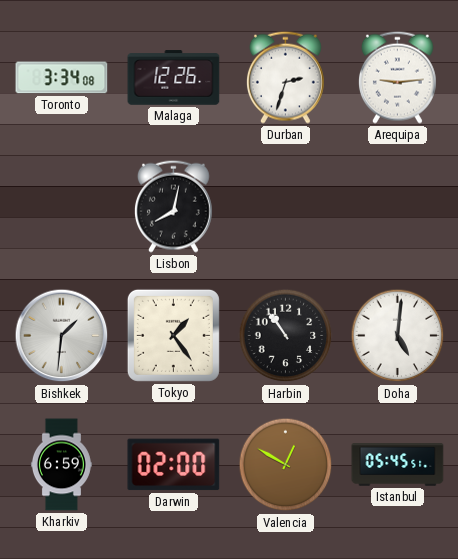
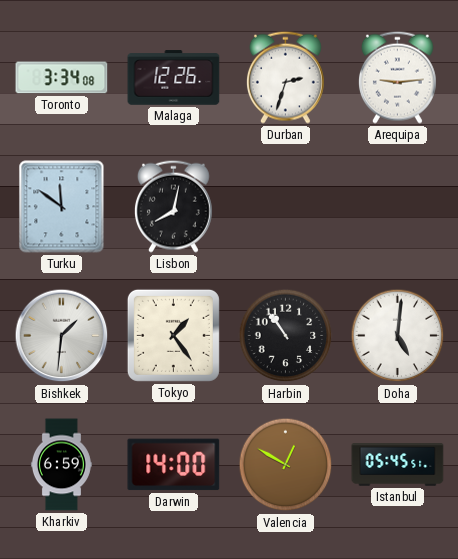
Turku: none -> 11:51
Darwin: 02:00 -> 14:00
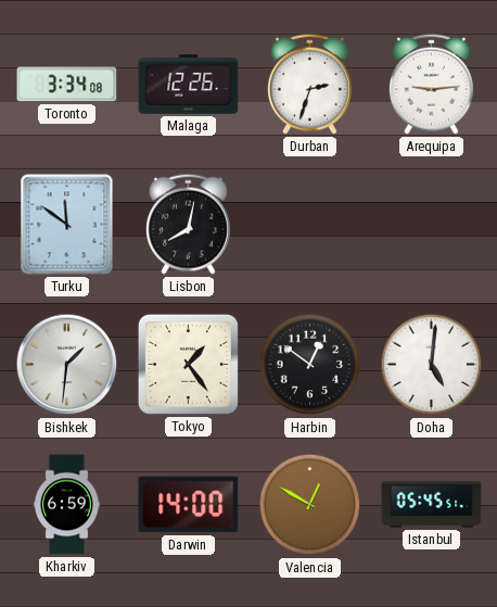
Harbin: 10:54 -> 12:51
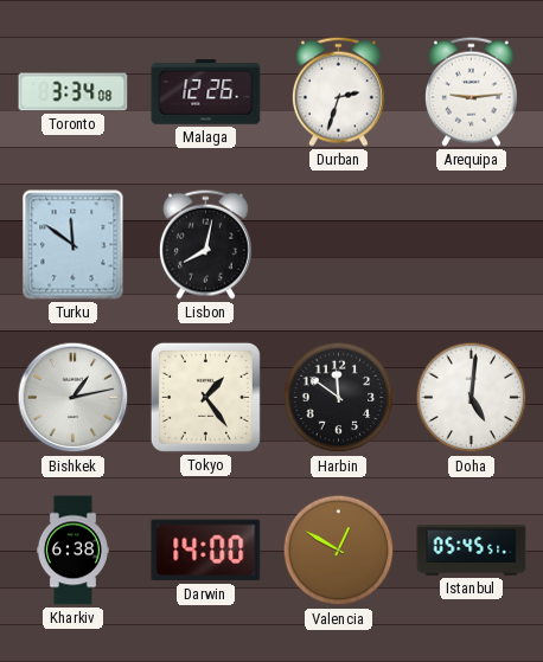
Bishkek: 1:31 -> 1:13
Harbin: 12:51 -> 11:51
Kharkiv: 6:59 -> 6:38
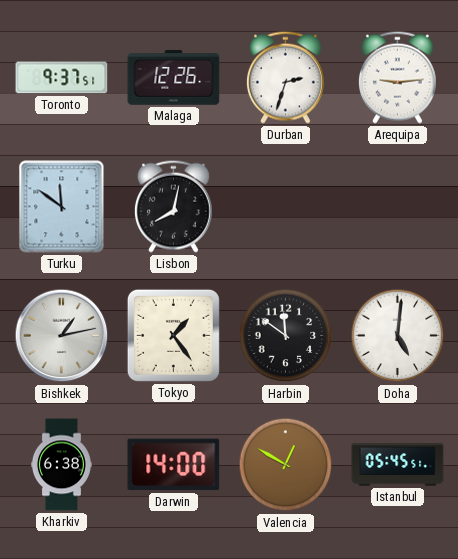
Toronto: 3:34 -> 9:37
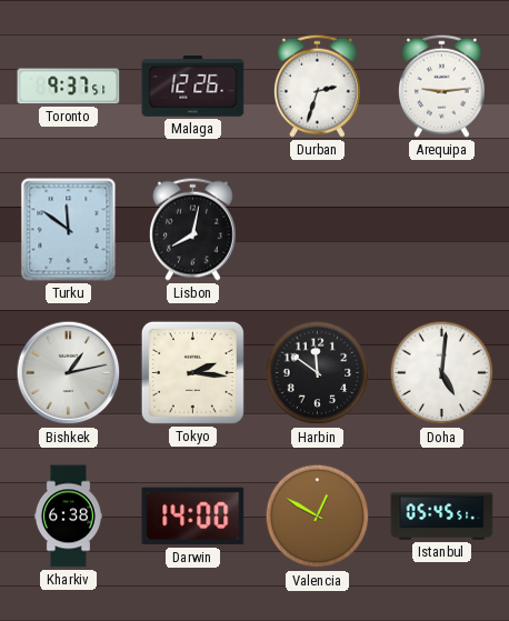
Tokyo: 1:24 -> 2:16
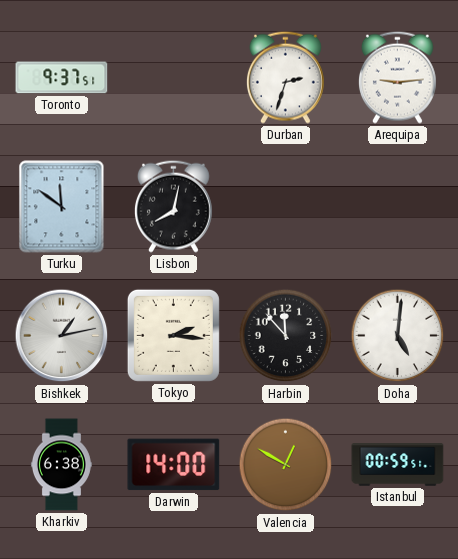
Malaga: 12:26 -> none
Harbin: 11:51 -> 11:53
Istanbul: 05:45 -> 00:59
